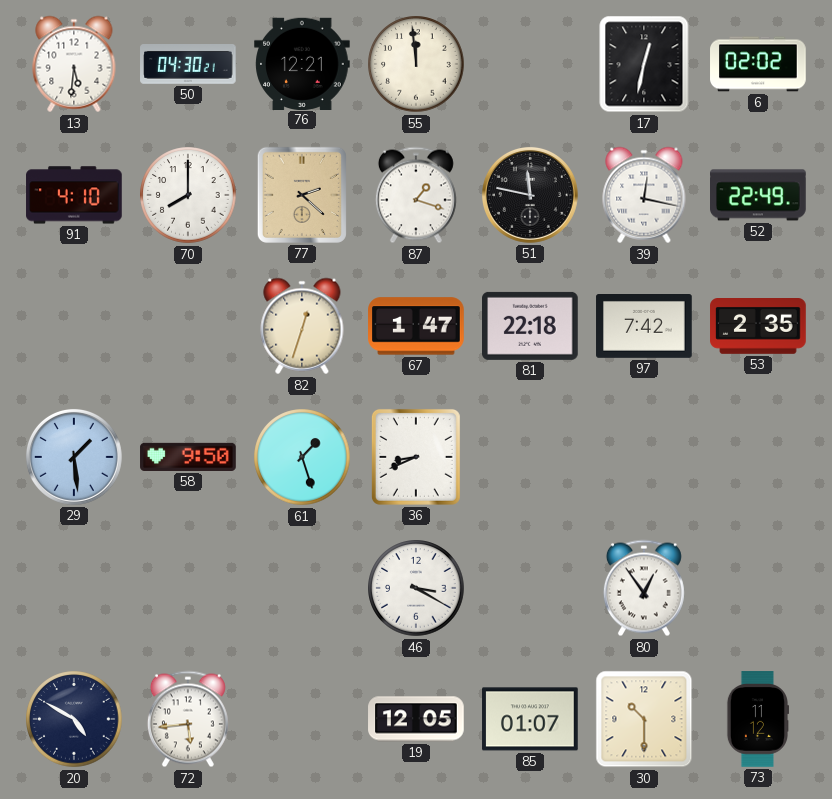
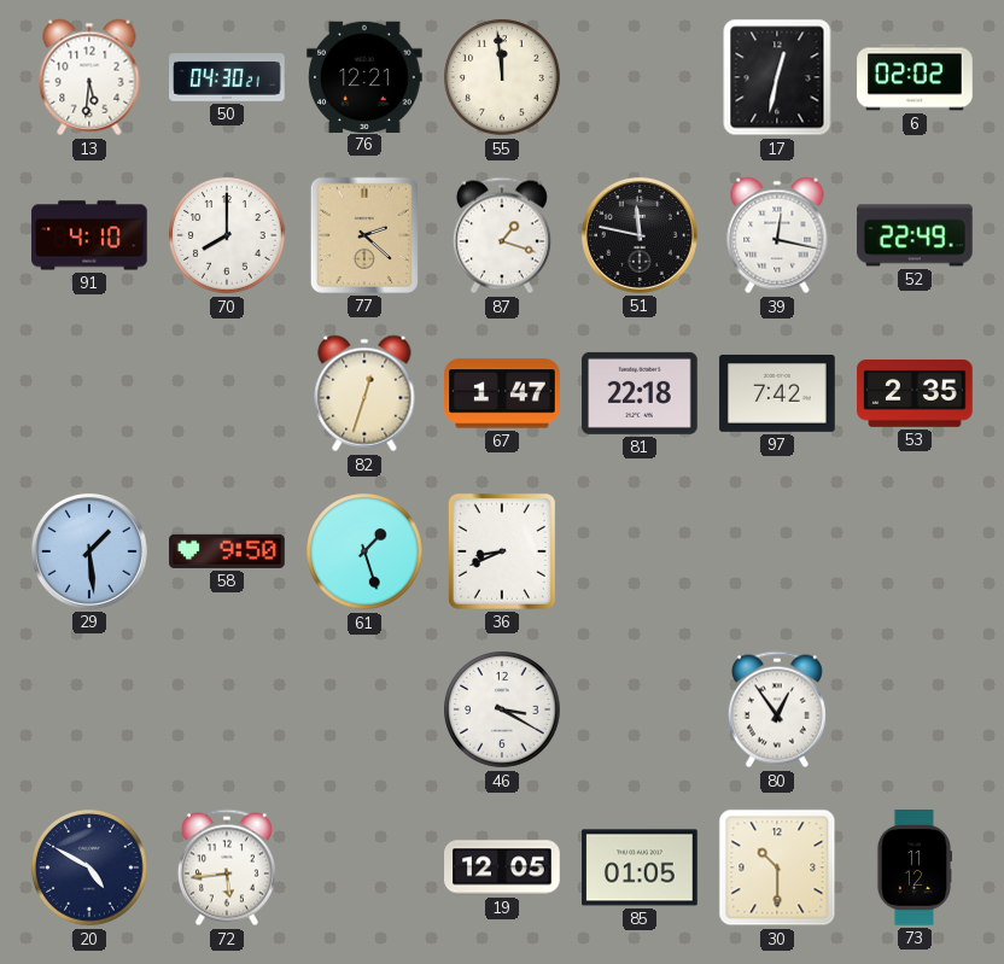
85: 01:07 -> 01:05
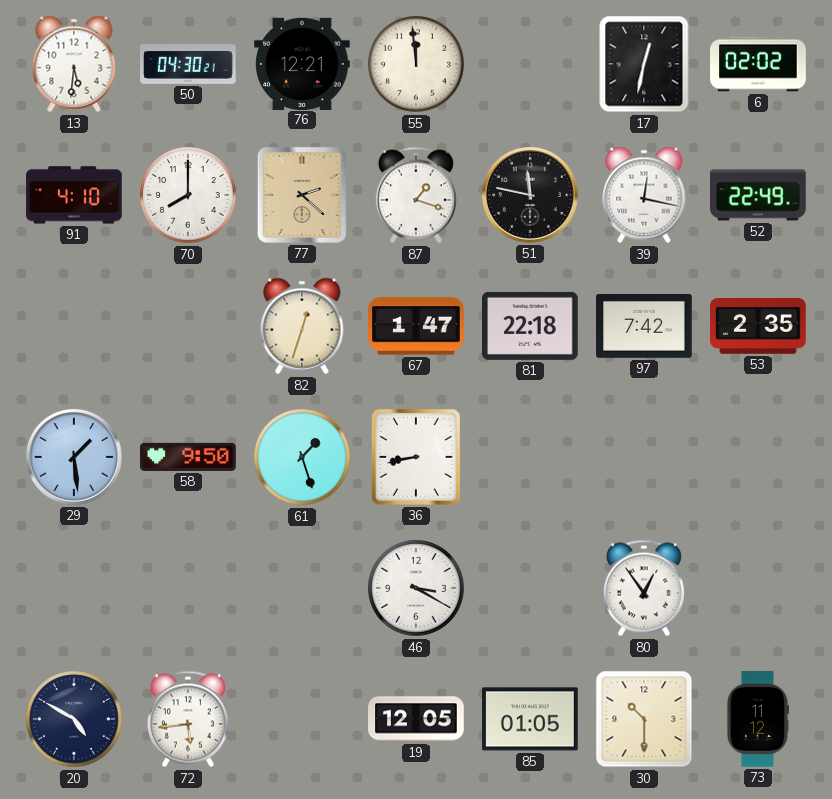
36: 8:41 -> 8:43
